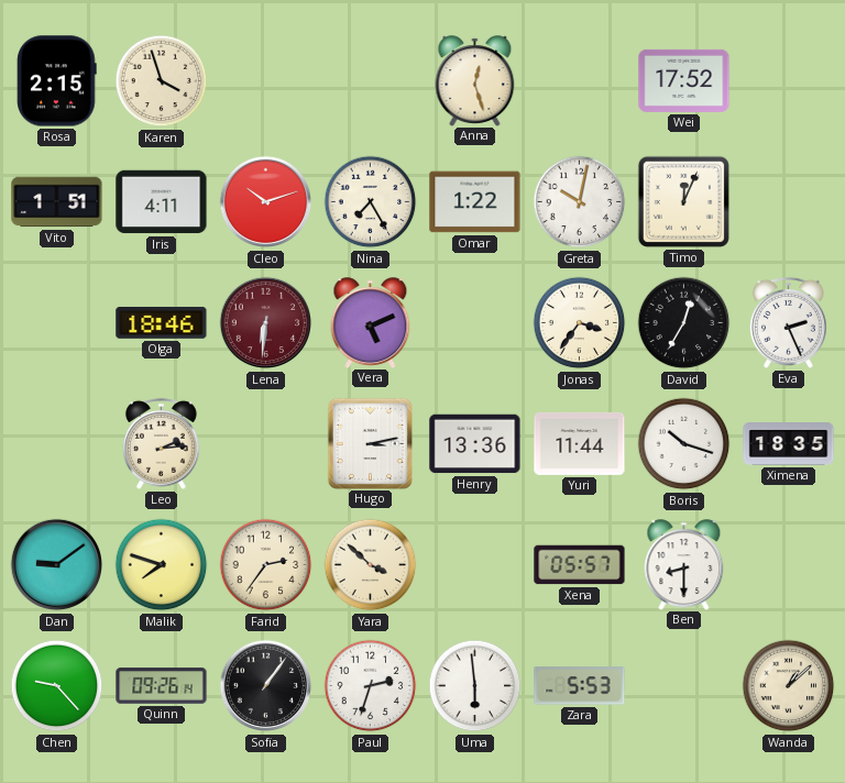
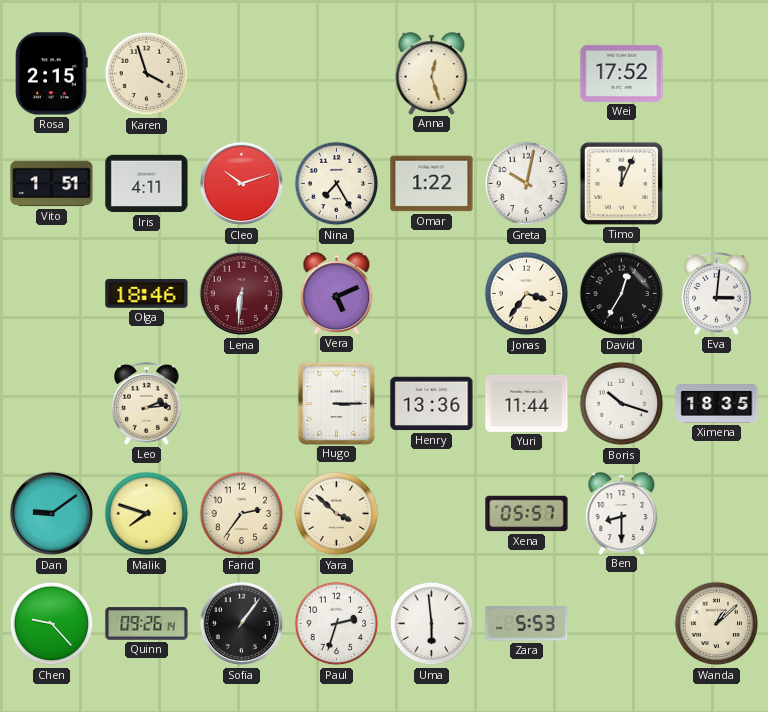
Eva: 2:26 -> 3:01
Hugo: 3:13 -> 3:15
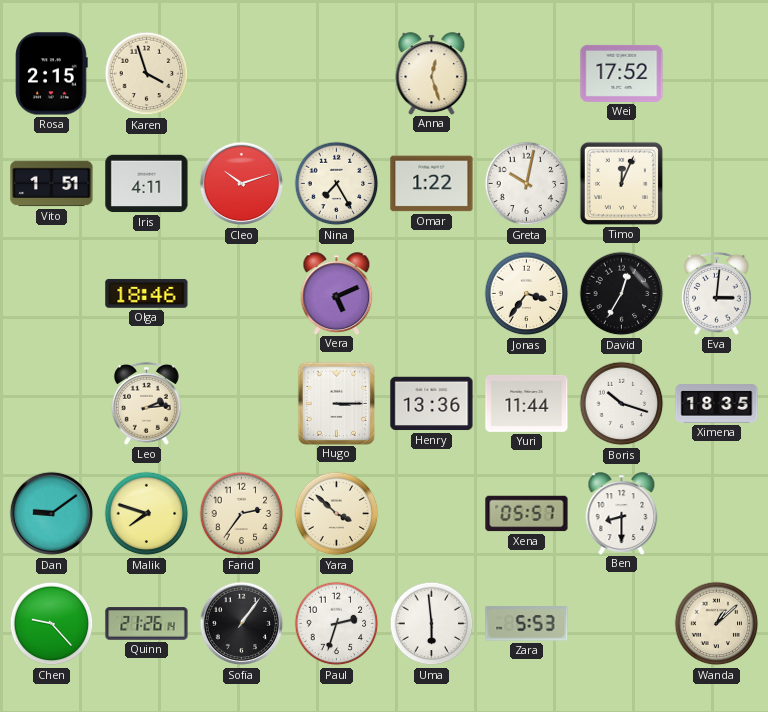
Lena: 6:31 -> none
Quinn: 09:26 -> 21:26
